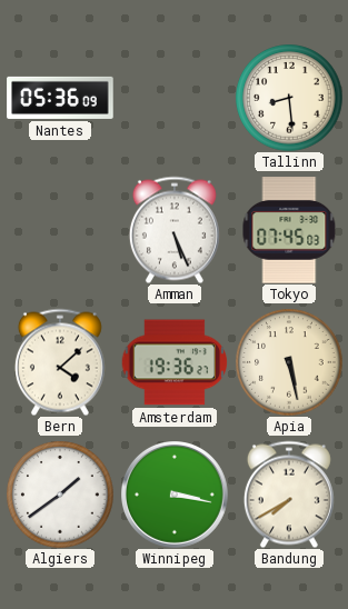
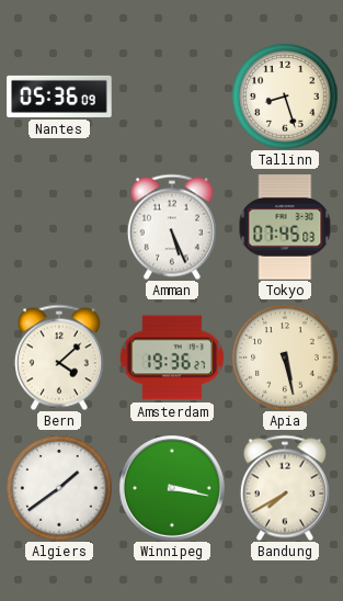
Tallinn: 8:29 -> 8:27
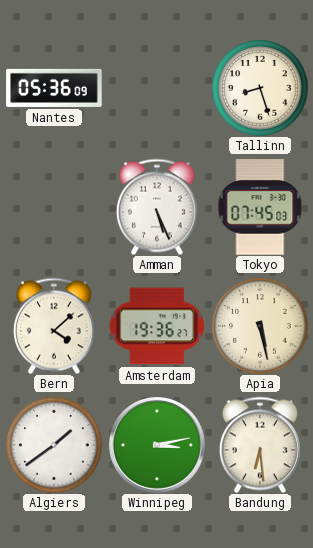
Winnipeg: 3:17 -> 3:13
Bandung: 7:40 -> 6:29
